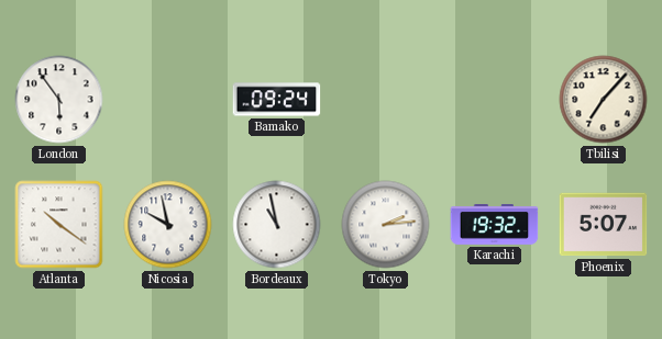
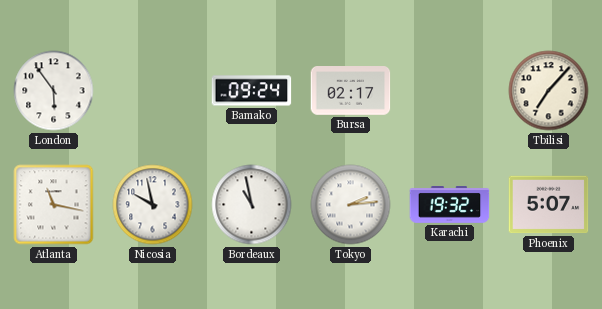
Bursa: none -> 02:17
Atlanta: 10:21 -> 11:17
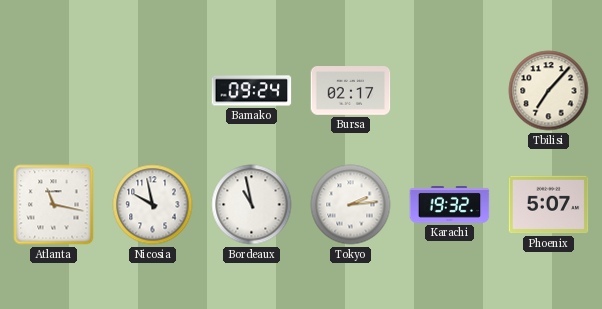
London: 5:54 -> none
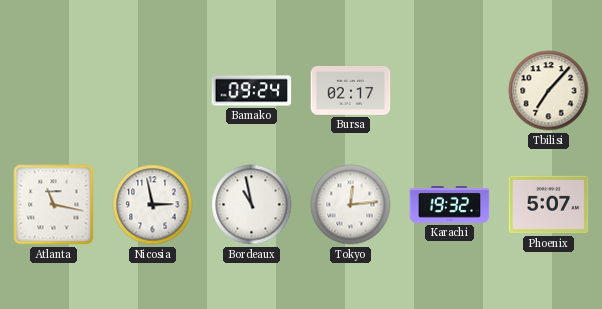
Nicosia: 9:58 -> 2:58
Tokyo: 2:14 -> 12:14
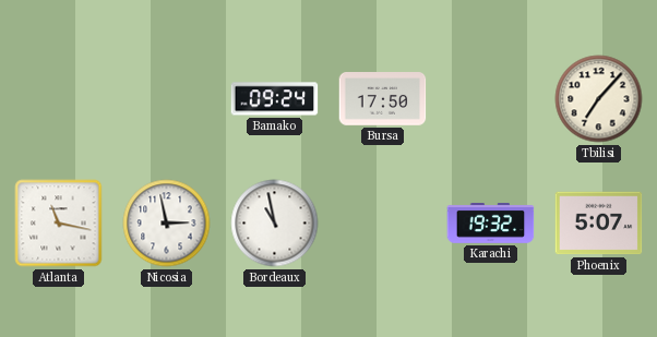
Bursa: 02:17 -> 17:50
Tokyo: 12:14 -> none
